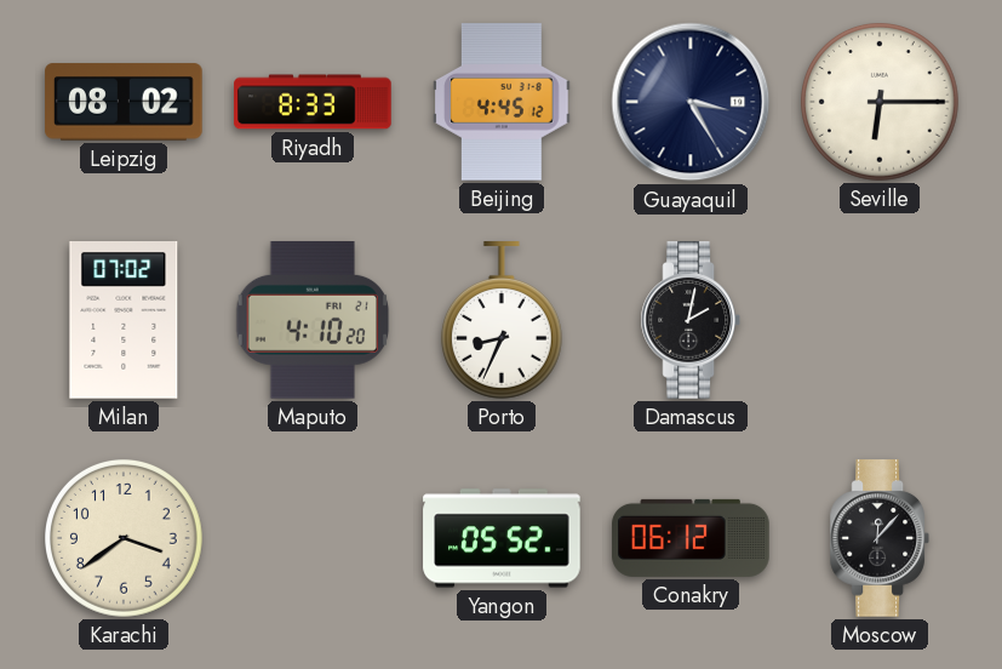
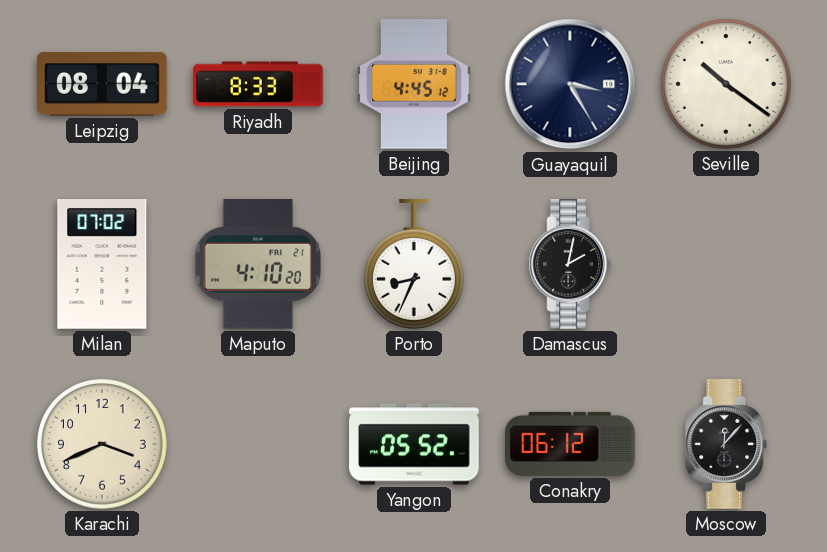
Leipzig: 08:02 -> 08:04
Seville: 6:15 -> 10:21
Karachi: 3:39 -> 3:41
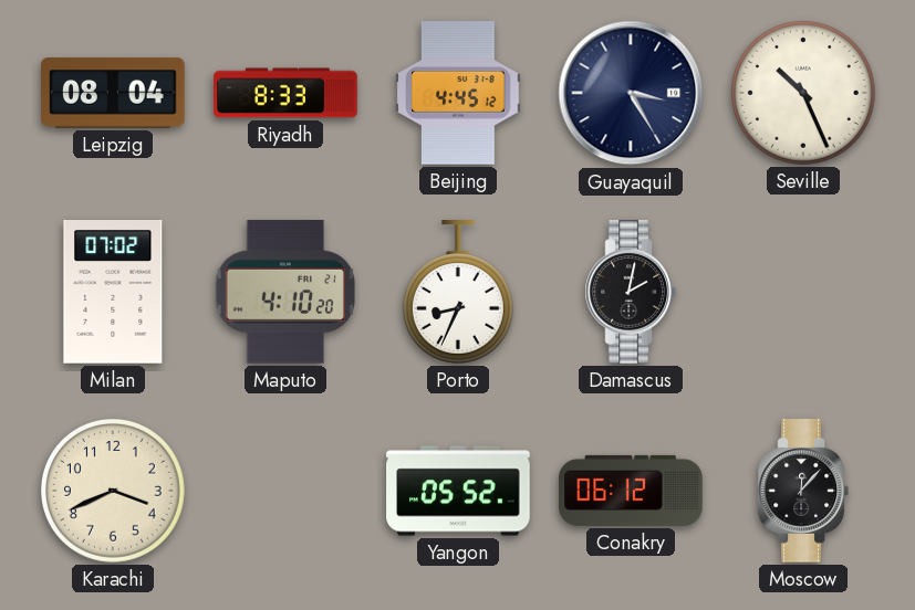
Seville: 10:21 -> 10:26
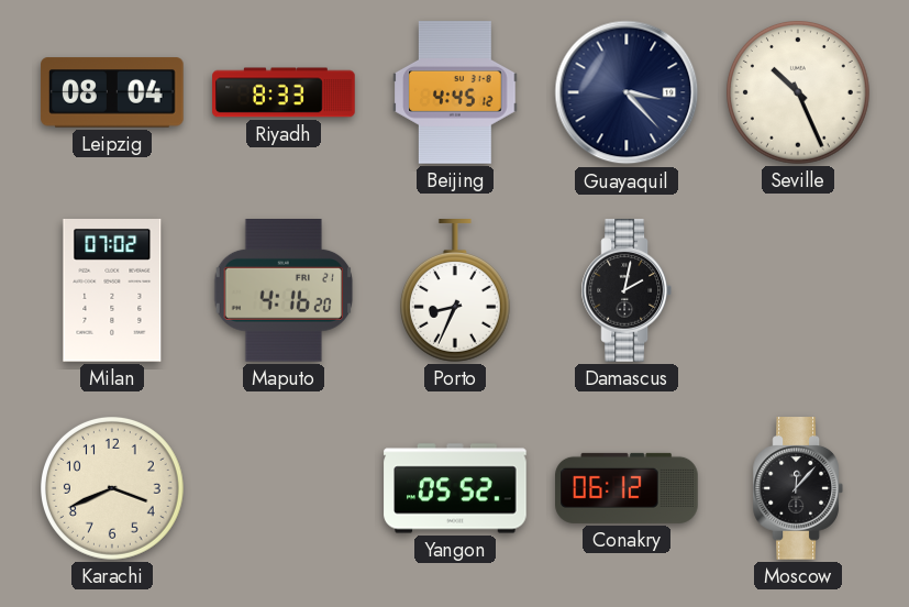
Guayaquil: 3:25 -> 3:23
Maputo: 4:10 -> 4:16
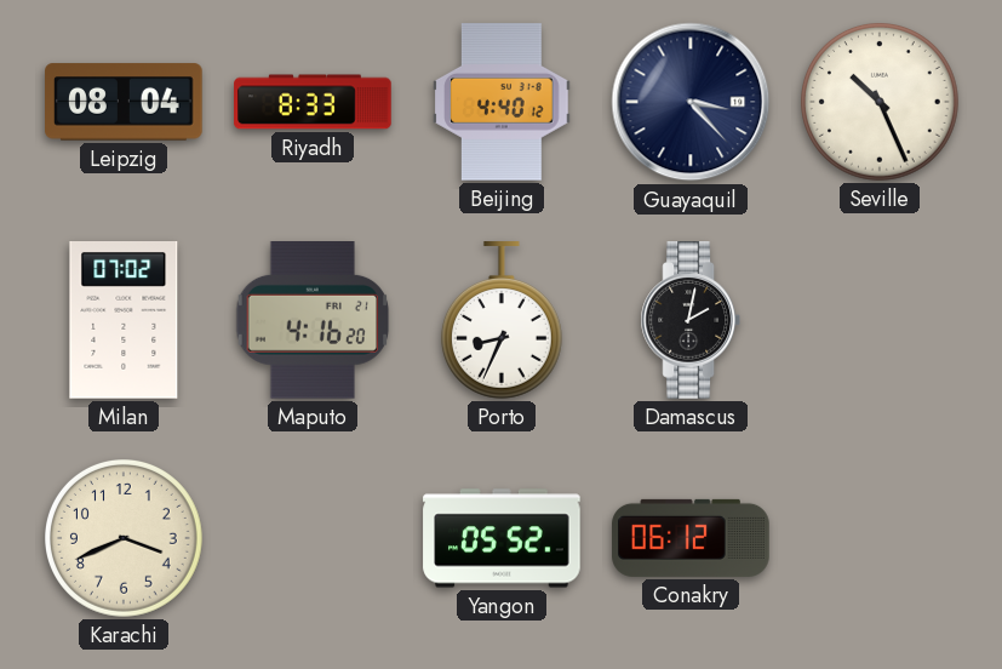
Beijing: 4:45 -> 4:40
Moscow: 12:07 -> none
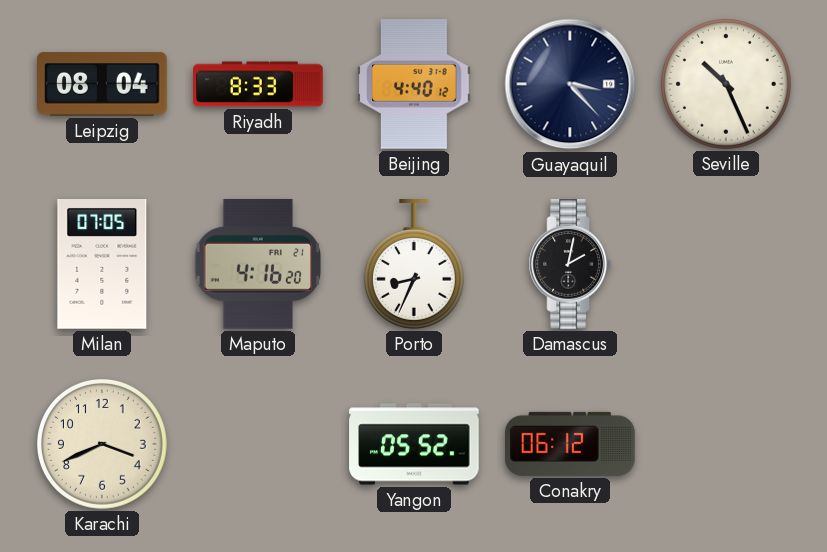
Milan: 07:02 -> 07:05
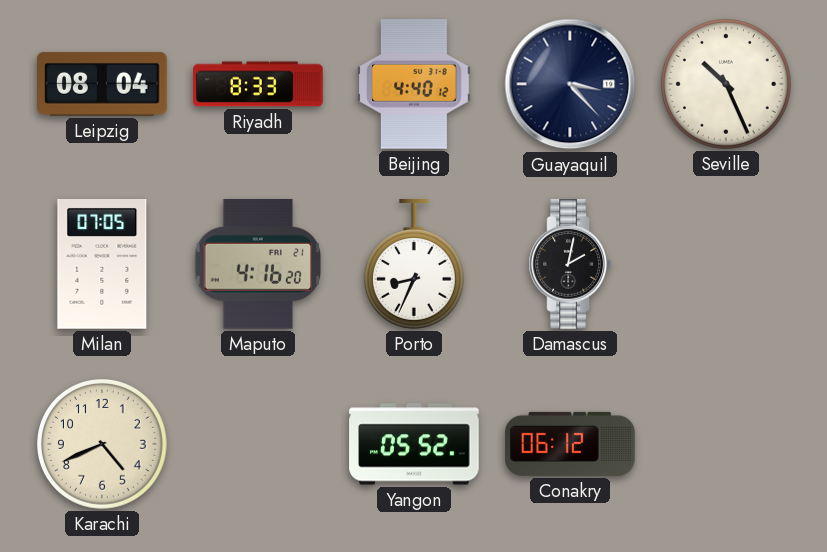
Karachi: 3:41 -> 4:41
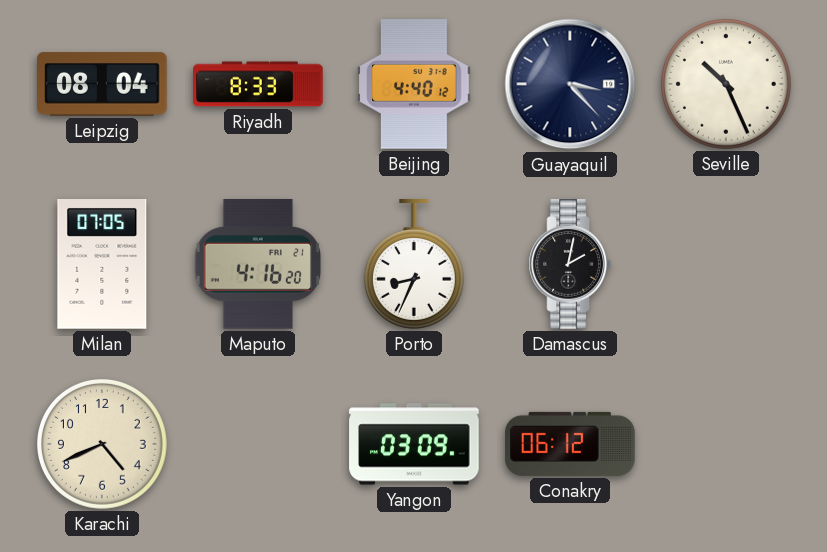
Yangon: 05:52 -> 03:09
